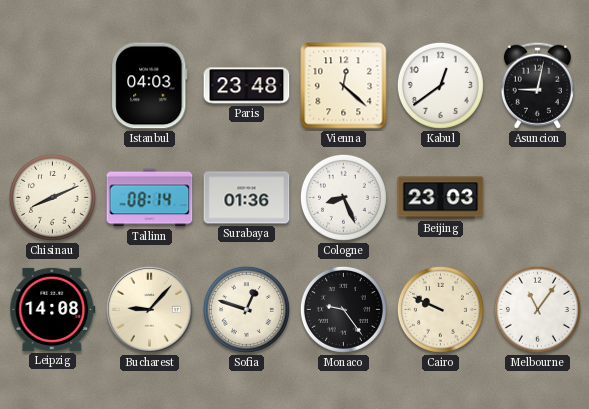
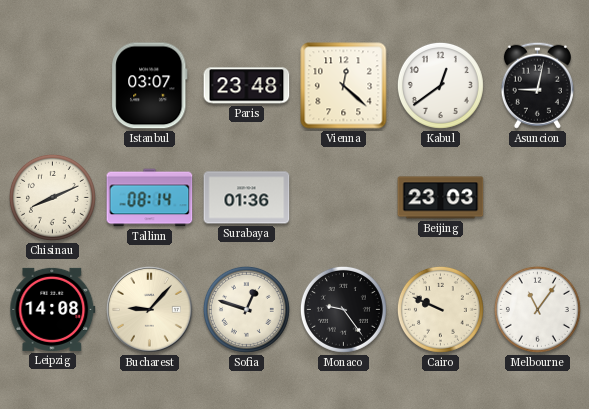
Istanbul: 04:03 -> 03:07
Cologne: 8:26 -> none
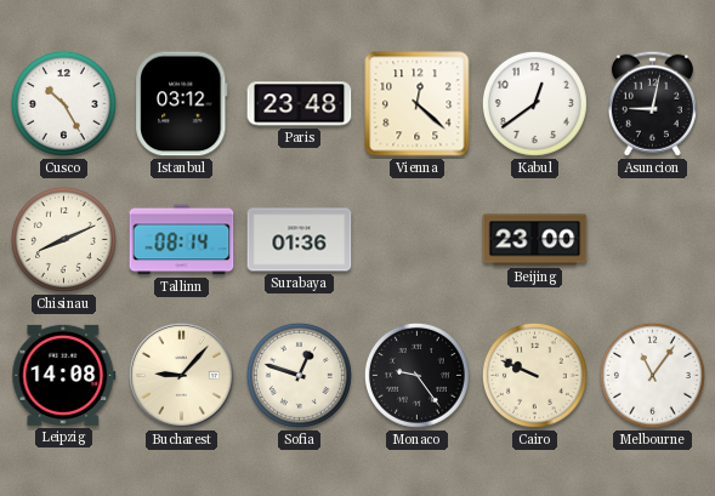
Cusco: none -> 10:25
Istanbul: 03:07 -> 03:12
Beijing: 23:03 -> 23:00
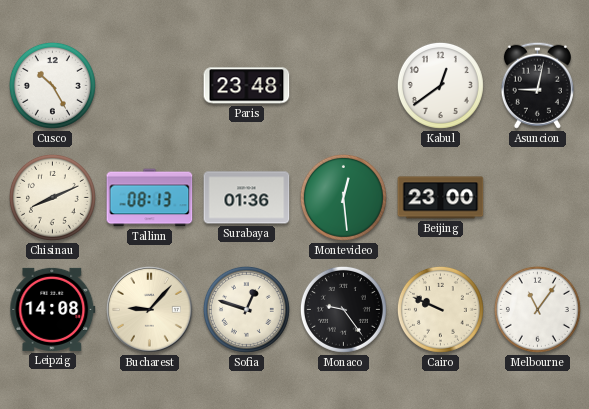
Istanbul: 03:12 -> none
Vienna: 12:22 -> none
Tallinn: 08:14 -> 08:13
Montevideo: none -> 12:29
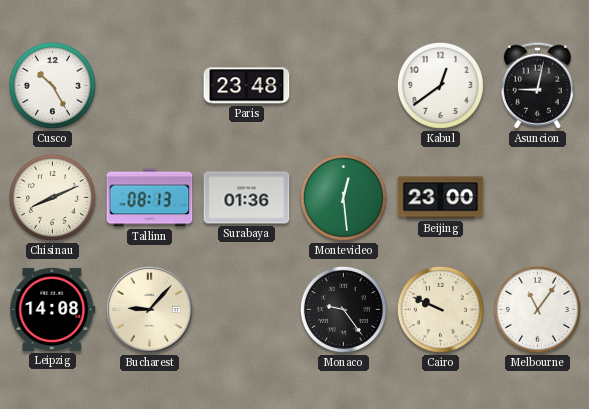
Sofia: 12:48 -> none
